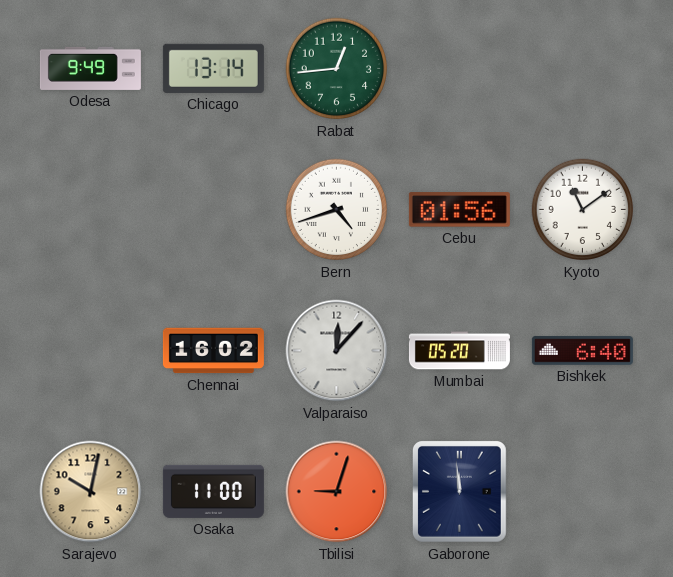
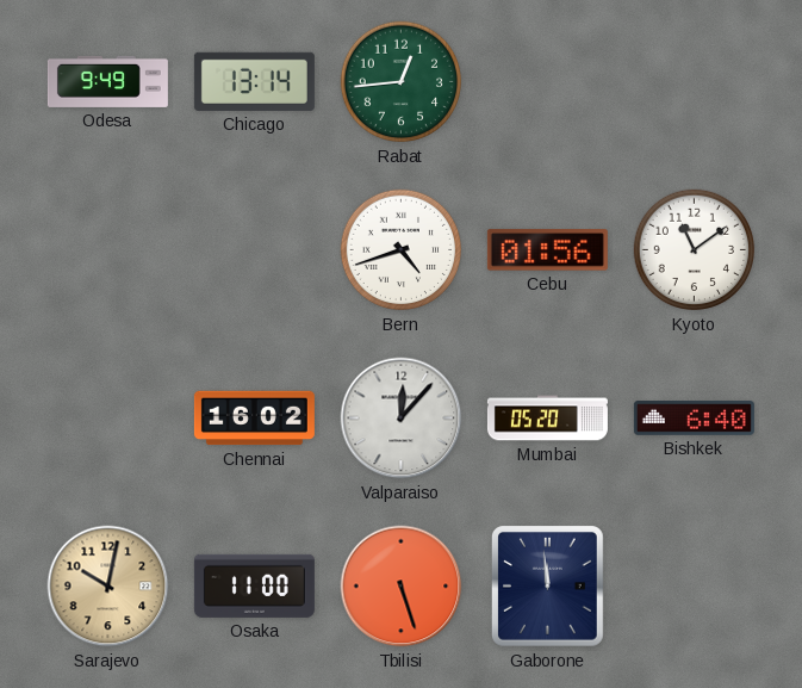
Tbilisi: 9:03 -> 5:27
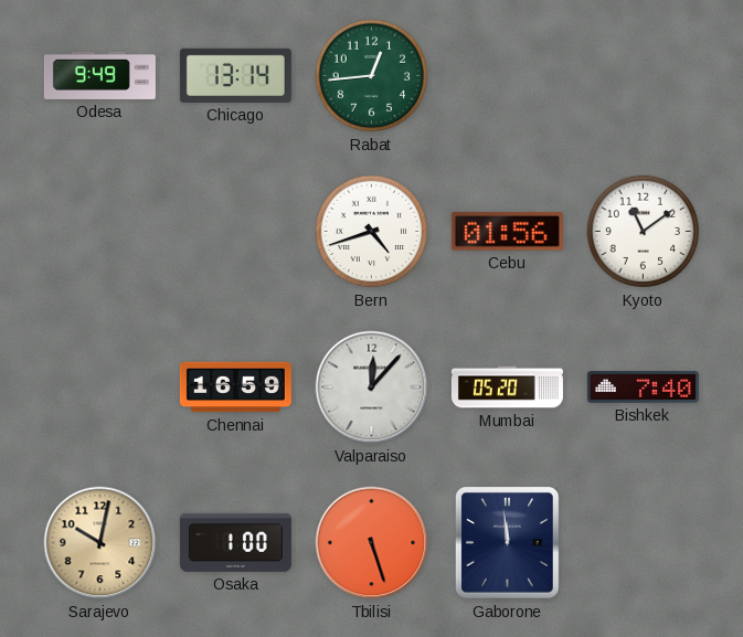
Chennai: 16:02 -> 16:59
Bishkek: 6:40 -> 7:40
Osaka: 11:00 -> 1:00
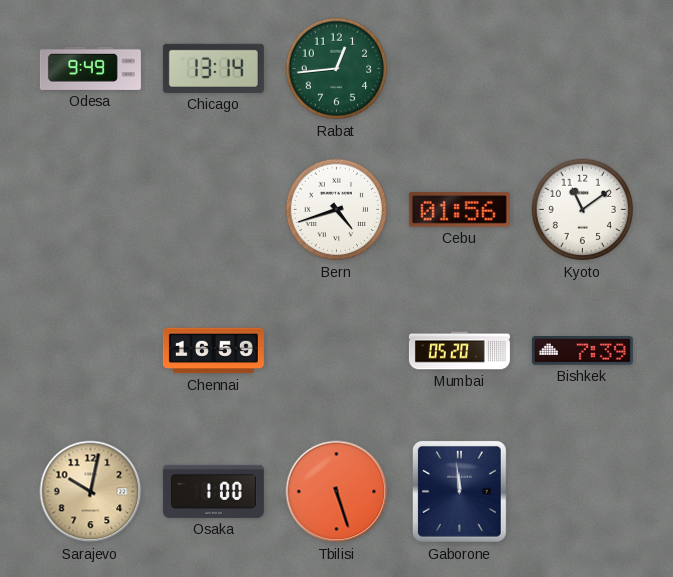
Valparaiso: 12:07 -> none
Bishkek: 7:40 -> 7:39
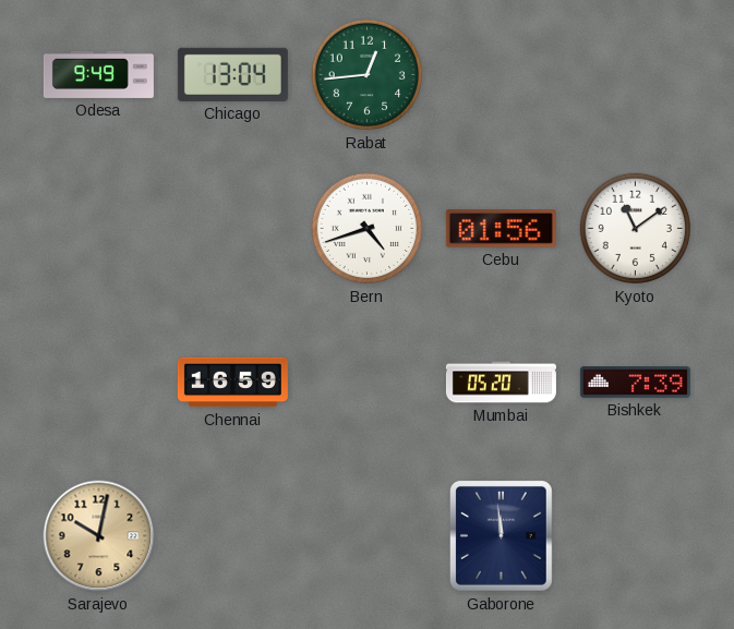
Chicago: 13:14 -> 13:04
Osaka: 1:00 -> none
Tbilisi: 5:27 -> none
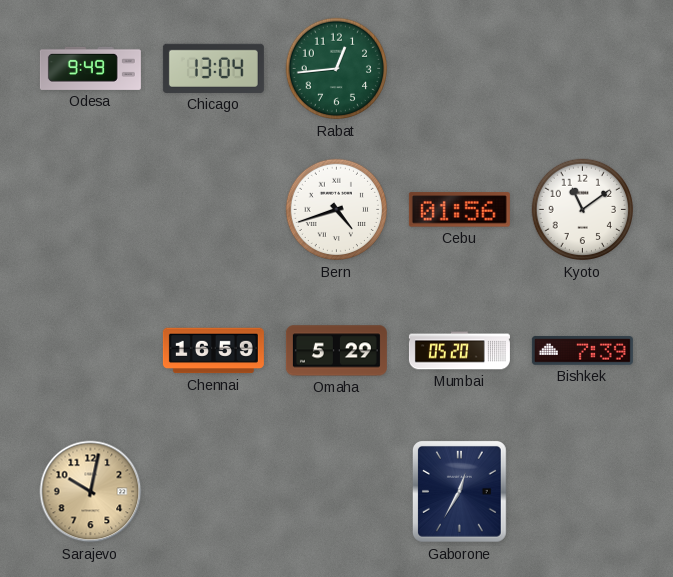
Omaha: none -> 5:29
Gaborone: 11:59 -> 12:35
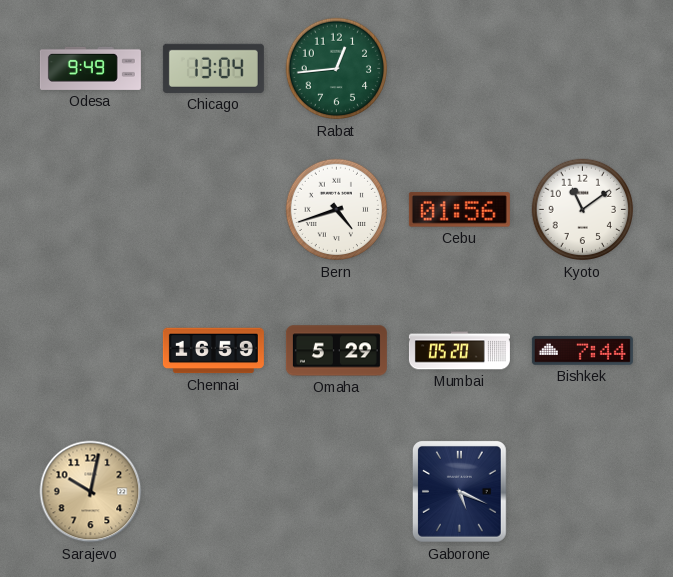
Bishkek: 7:39 -> 7:44
Gaborone: 12:35 -> 5:19
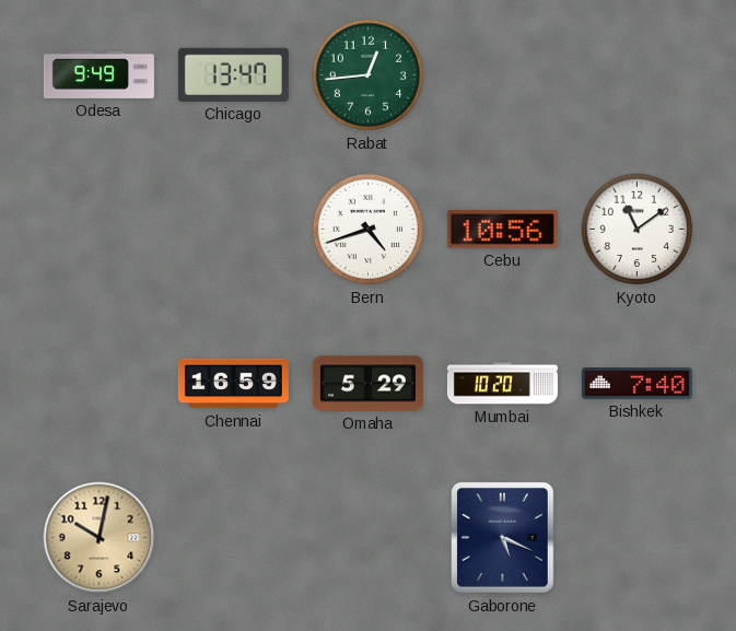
Chicago: 13:04 -> 13:47
Cebu: 01:56 -> 10:56
Mumbai: 05:20 -> 10:20
Bishkek: 7:44 -> 7:40
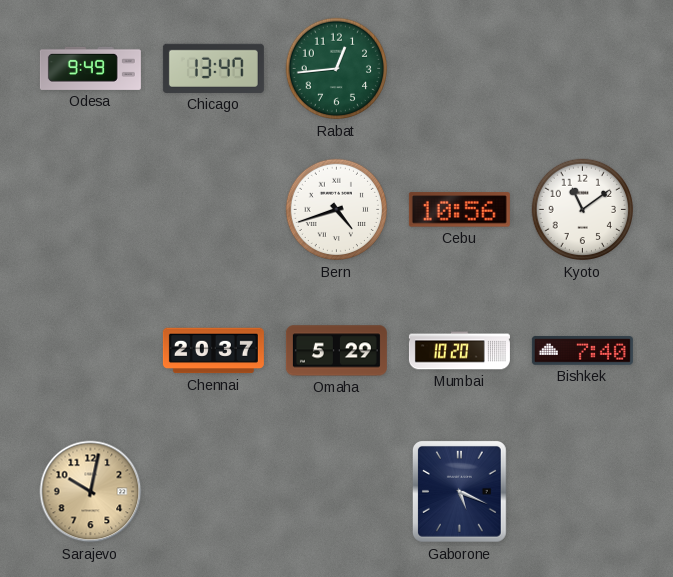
Chennai: 16:59 -> 20:37
